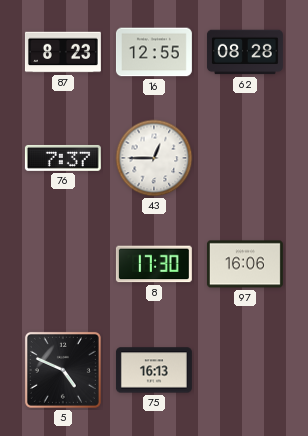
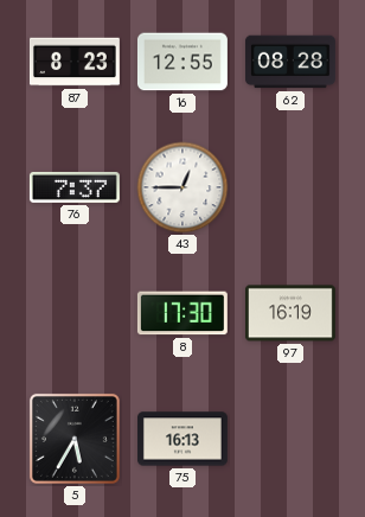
97: 16:06 -> 16:19
5: 4:49 -> 5:35
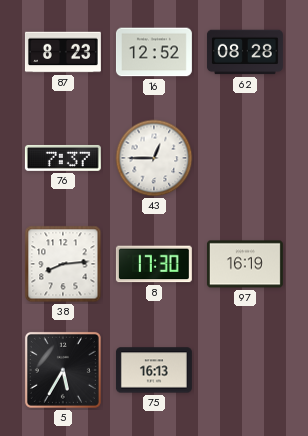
16: 12:55 -> 12:52
38: none -> 8:14
